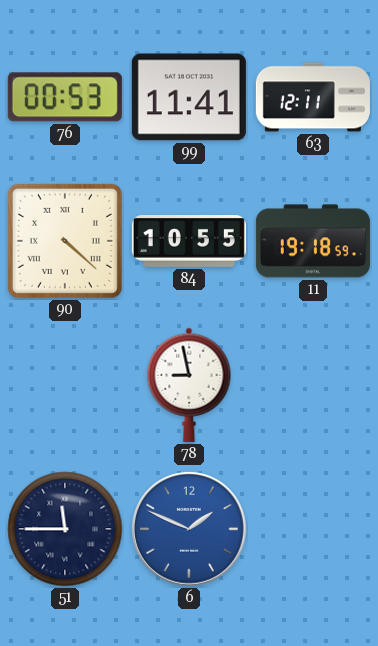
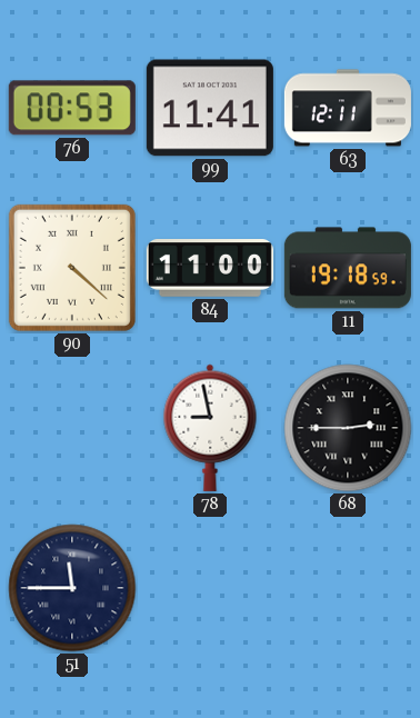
84: 10:55 -> 11:00
68: none -> 2:45
6: 1:49 -> none
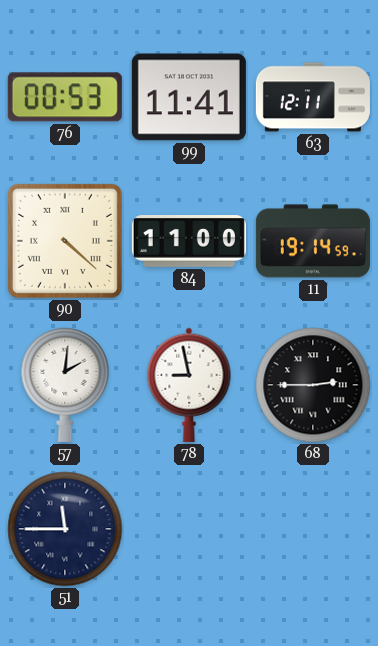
11: 19:18 -> 19:14
57: none -> 2:01
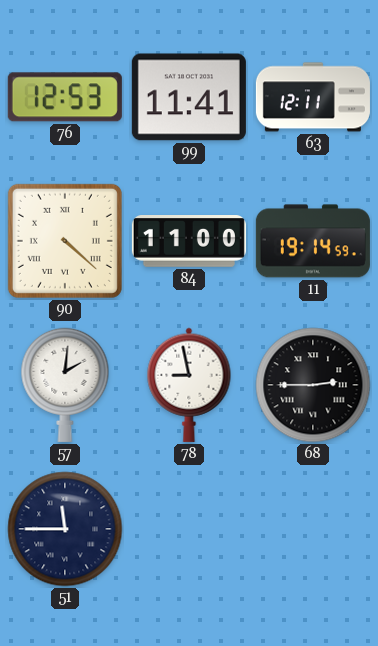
76: 00:53 -> 12:53
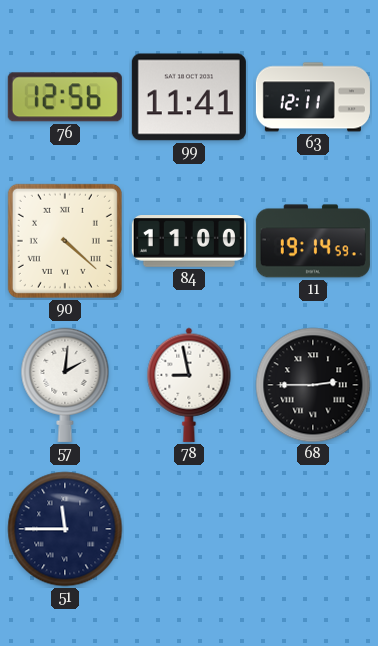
76: 12:53 -> 12:56
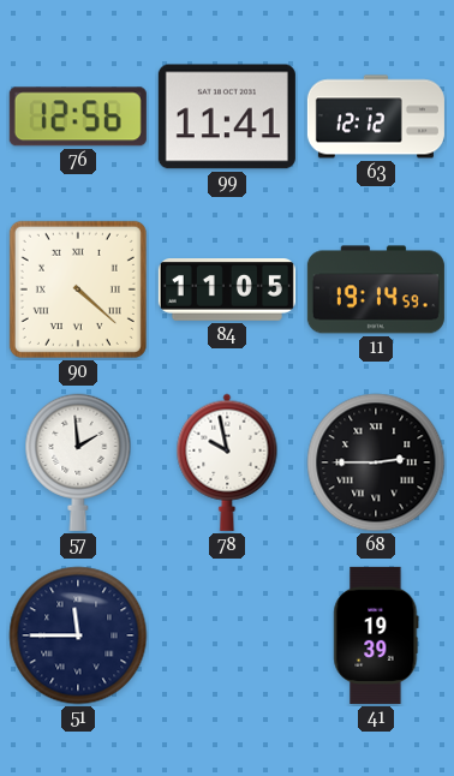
63: 12:11 -> 12:12
84: 11:00 -> 11:05
57: 2:01 -> 1:59
78: 8:58 -> 9:58
41: none -> 19:39
